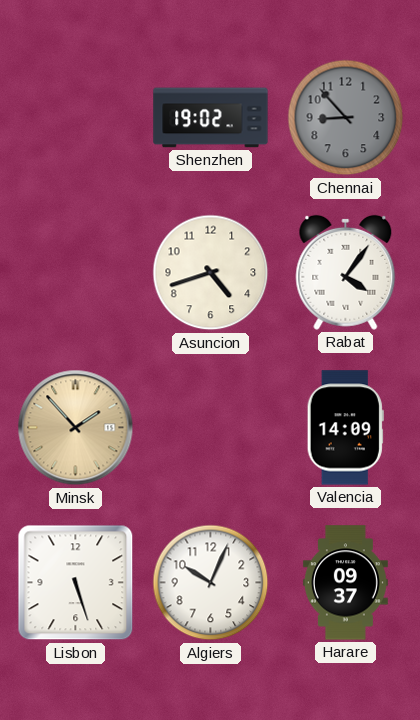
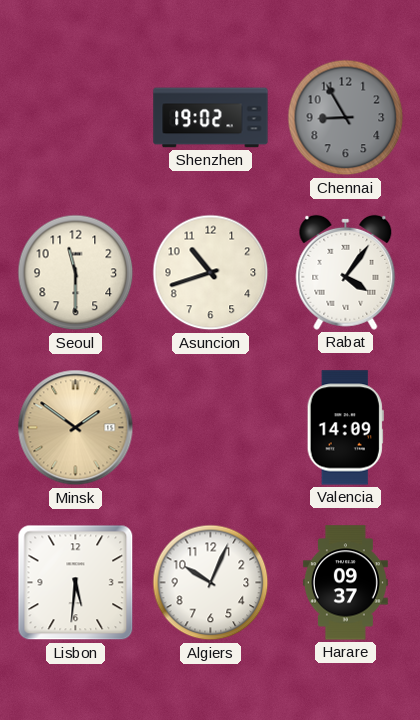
Chennai: 8:53 -> 8:55
Seoul: none -> 11:30
Asuncion: 4:42 -> 10:42
Minsk: 1:53 -> 1:51
Lisbon: 5:27 -> 5:31
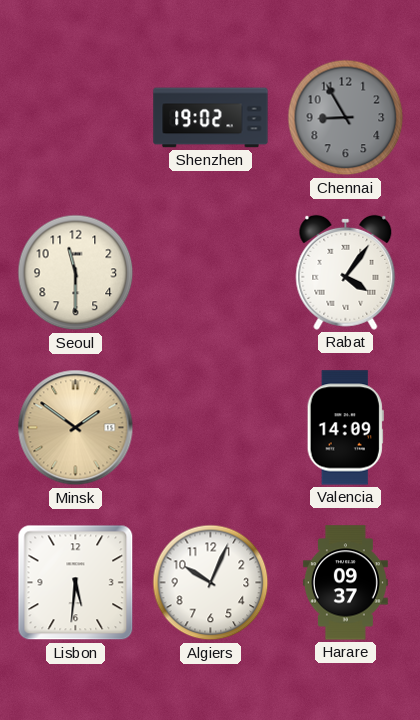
Asuncion: 10:42 -> none
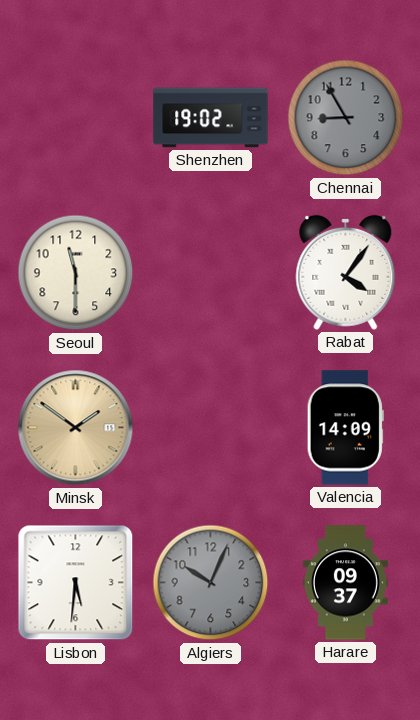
Algiers dial: white -> grey
